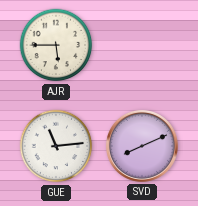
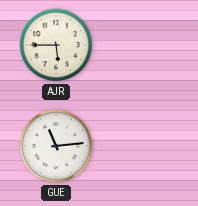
SVD: 8:11 -> none
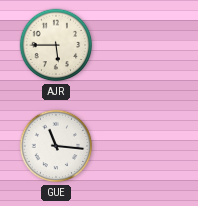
GUE: 11:14 -> 11:16
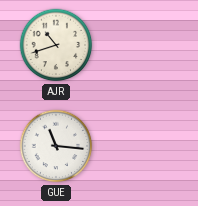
AJR: 5:45 -> 10:42
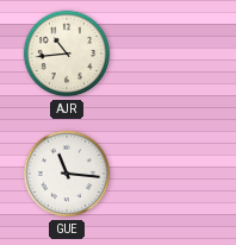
AJR: 10:42 -> 10:44
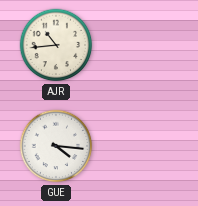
GUE: 11:16 -> 4:16
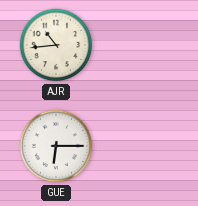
GUE: 4:16 -> 6:15
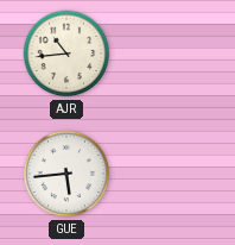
GUE: 6:15 -> 5:44
